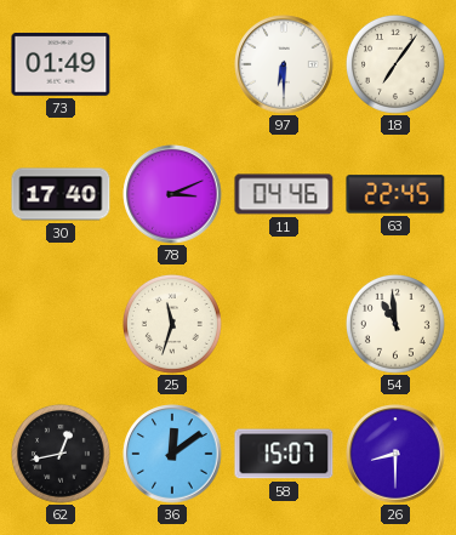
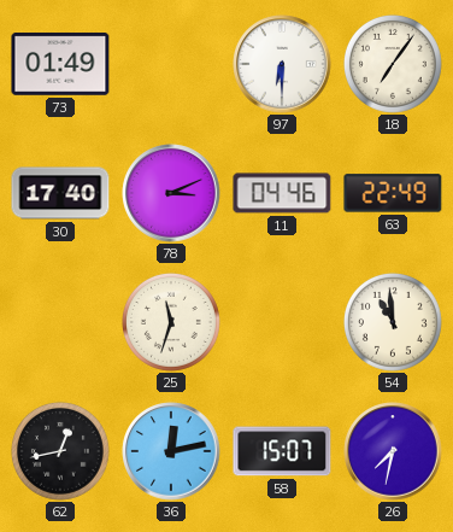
63: 22:45 -> 22:49
36: 12:09 -> 12:13
26: 8:30 -> 7:32
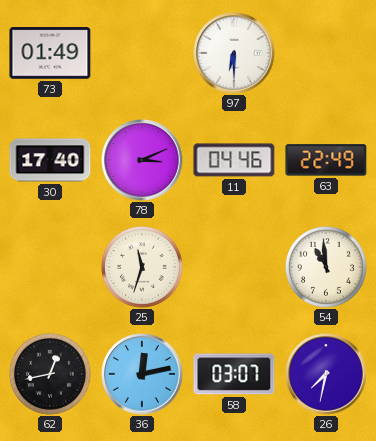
18: 7:06 -> none
58: 15:07 -> 03:07
